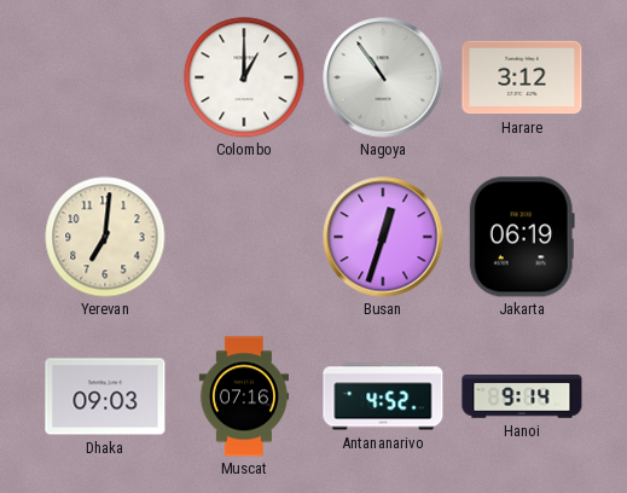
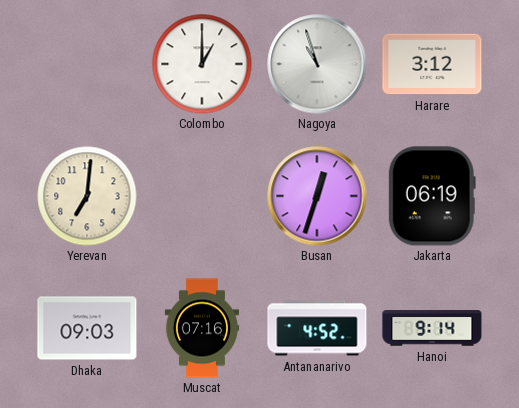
Nagoya: 10:54 -> 10:57
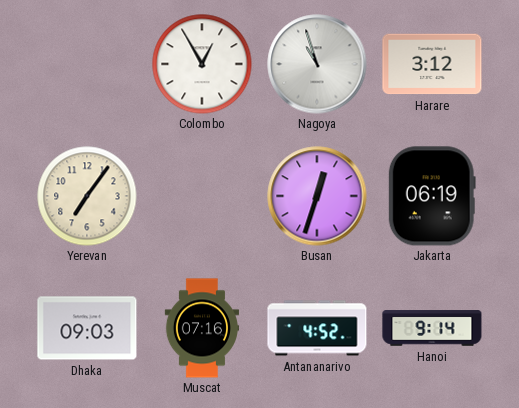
Colombo: 1:00 -> 12:55
Yerevan: 7:01 -> 7:06
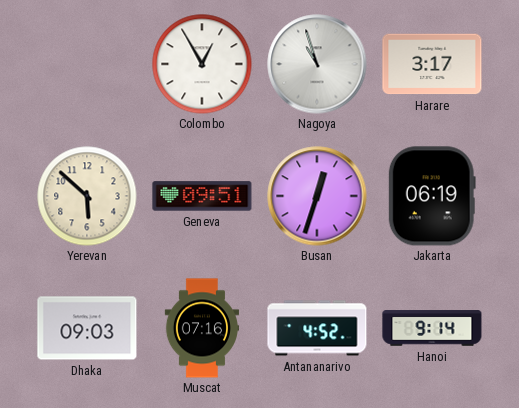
Harare: 3:12 -> 3:17
Yerevan: 7:06 -> 5:52
Geneva: none -> 09:51
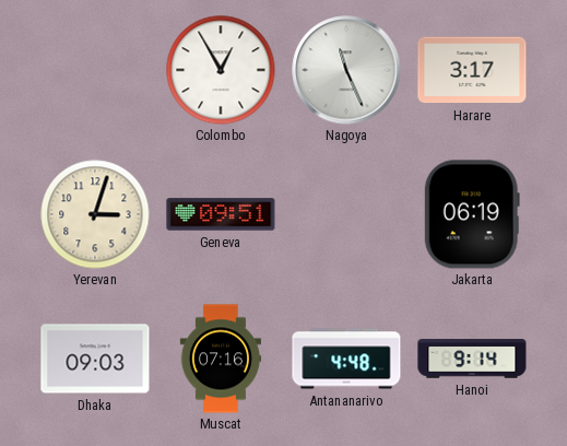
Nagoya: 10:57 -> 11:26
Yerevan: 5:52 -> 3:03
Busan: 12:33 -> none
Antananarivo: 4:52 -> 4:48
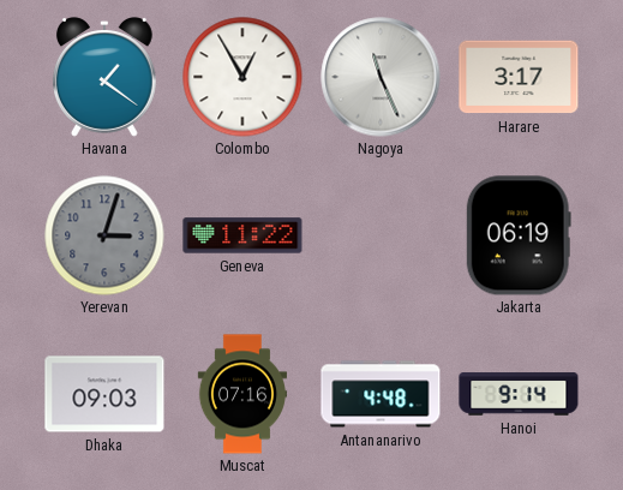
Havana: none -> 1:21
Yerevan dial: cream -> grey
Geneva: 09:51 -> 11:22
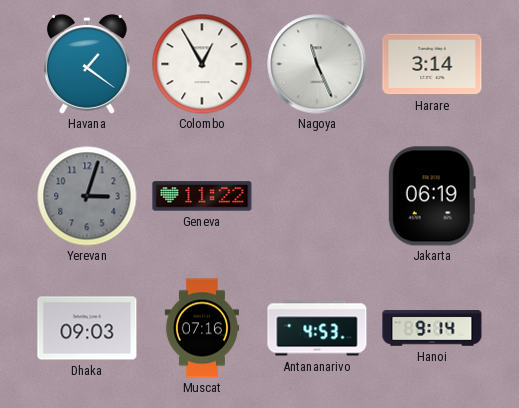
Harare: 3:17 -> 3:14
Antananarivo: 4:48 -> 4:53
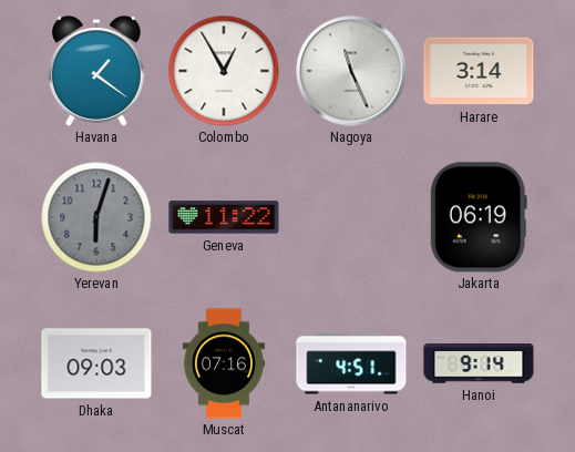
Yerevan: 3:03 -> 6:03
Antananarivo: 4:53 -> 4:51
